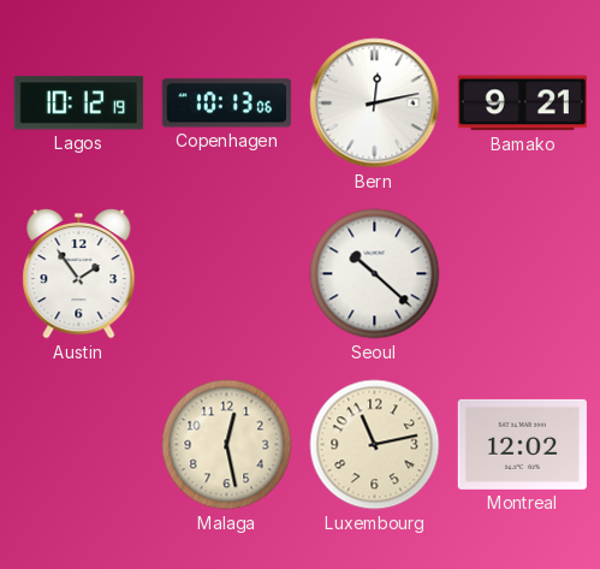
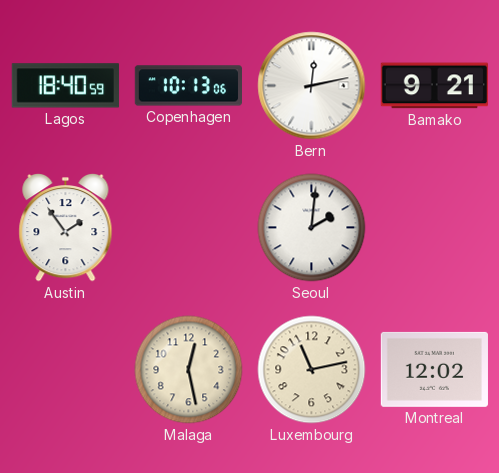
Lagos: 10:12 -> 18:40
Seoul: 10:22 -> 2:01
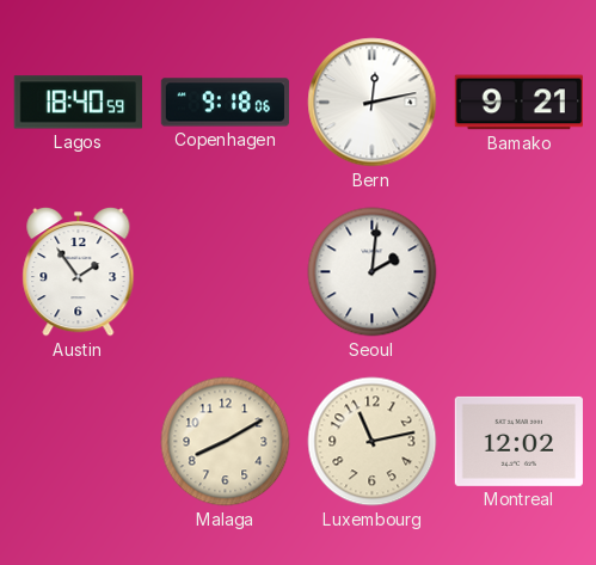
Copenhagen: 10:13 -> 9:18
Malaga: 12:28 -> 8:10
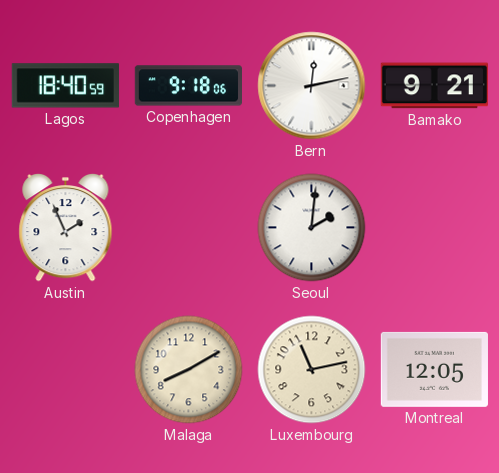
Austin: 1:54 -> 1:56
Montreal: 12:02 -> 12:05
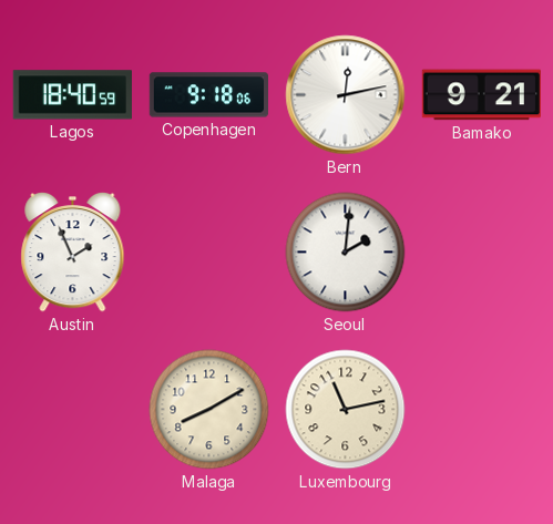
Montreal: 12:05 -> none
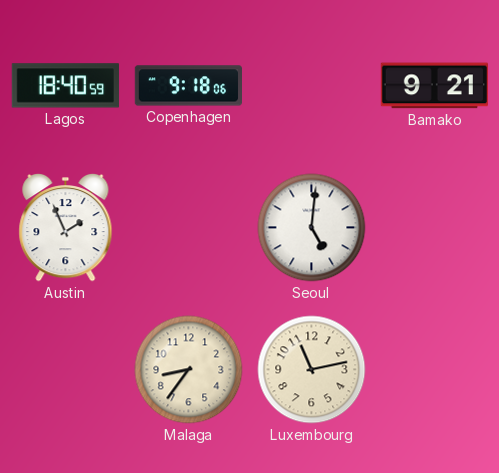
Bern: 12:13 -> none
Seoul: 2:01 -> 5:01
Malaga: 8:10 -> 8:36
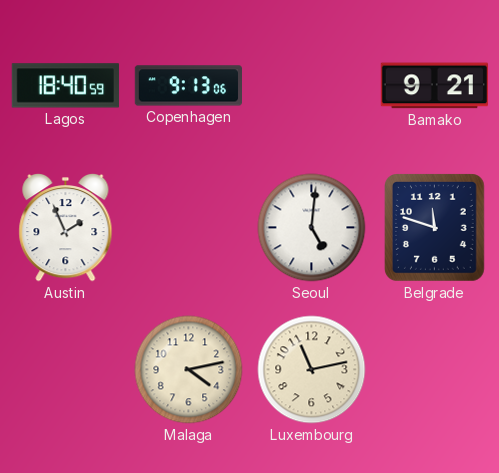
Copenhagen: 9:18 -> 9:13
Belgrade: none -> 11:48
Malaga: 8:36 -> 4:13
